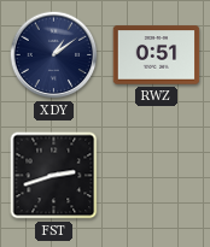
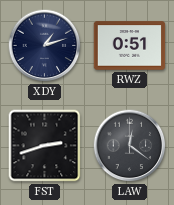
XDY: 1:09 -> 1:12
LAW: none -> 12:21
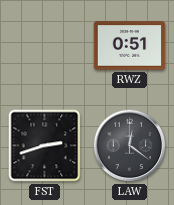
XDY: 1:12 -> none
